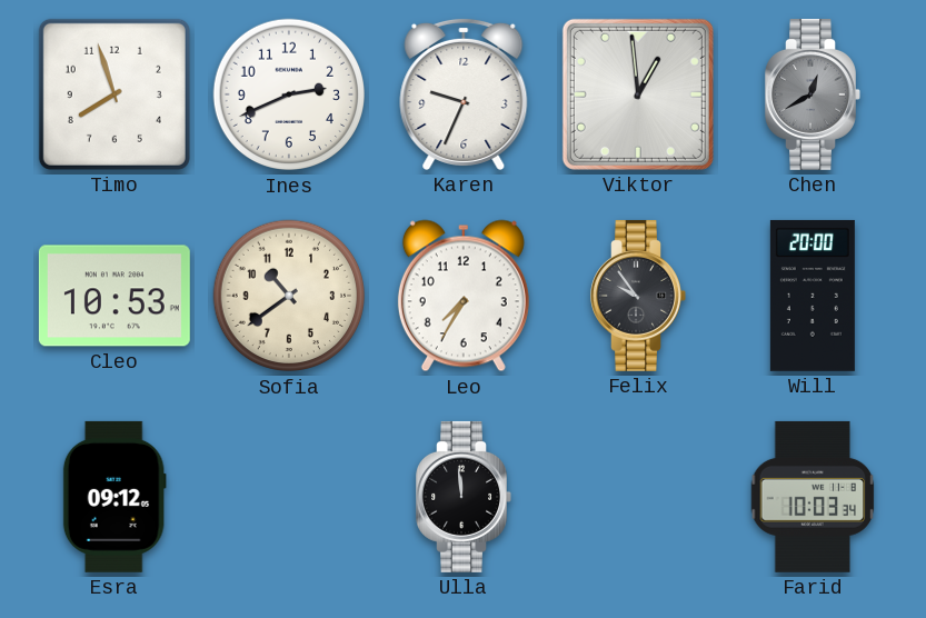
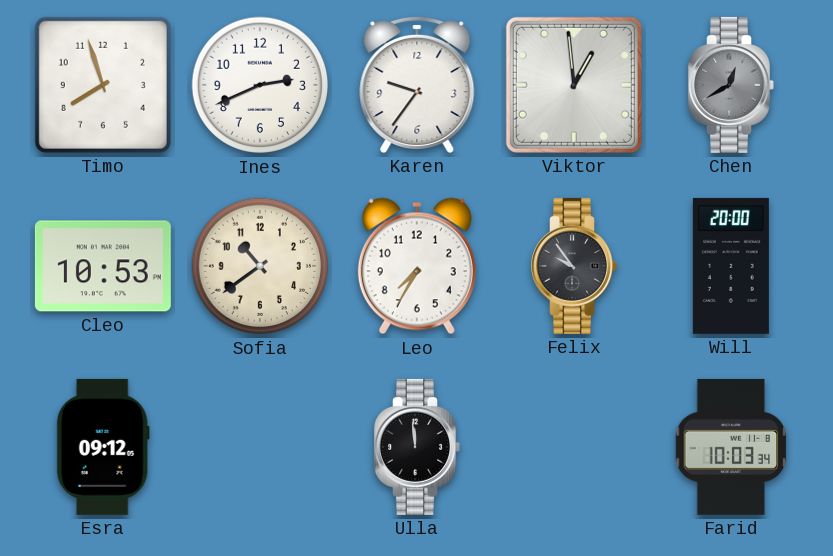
Karen: 9:34 -> 9:36
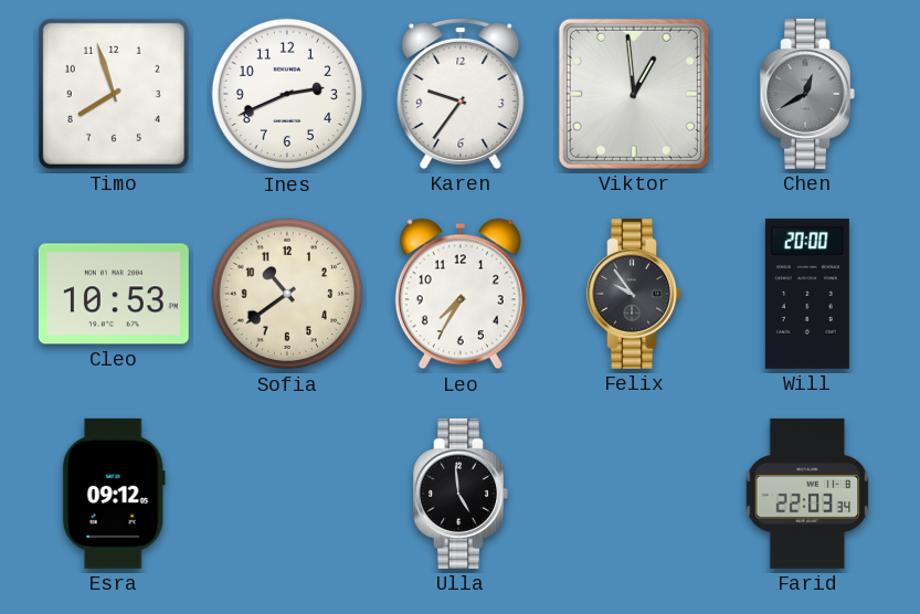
Ulla: 11:59 -> 4:59
Farid: 10:03 -> 22:03
